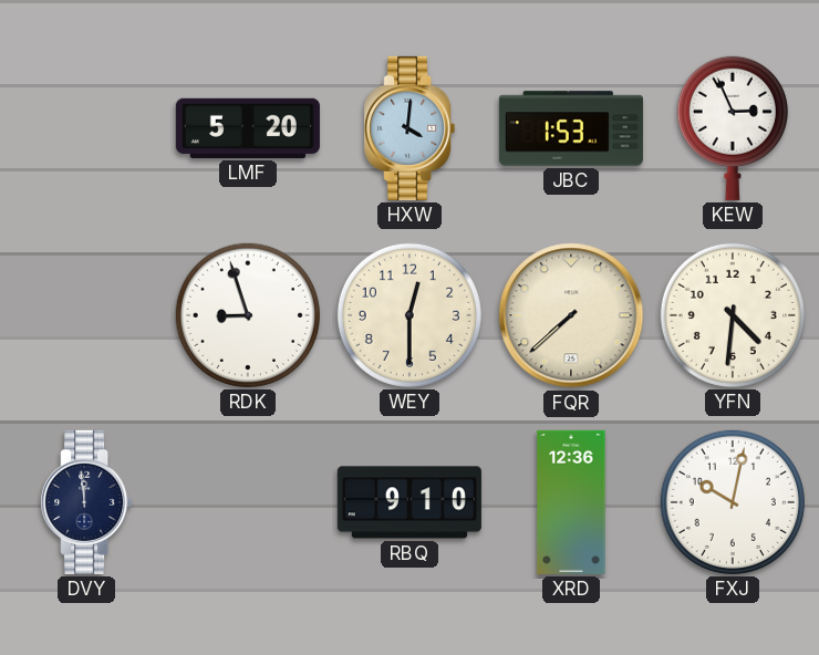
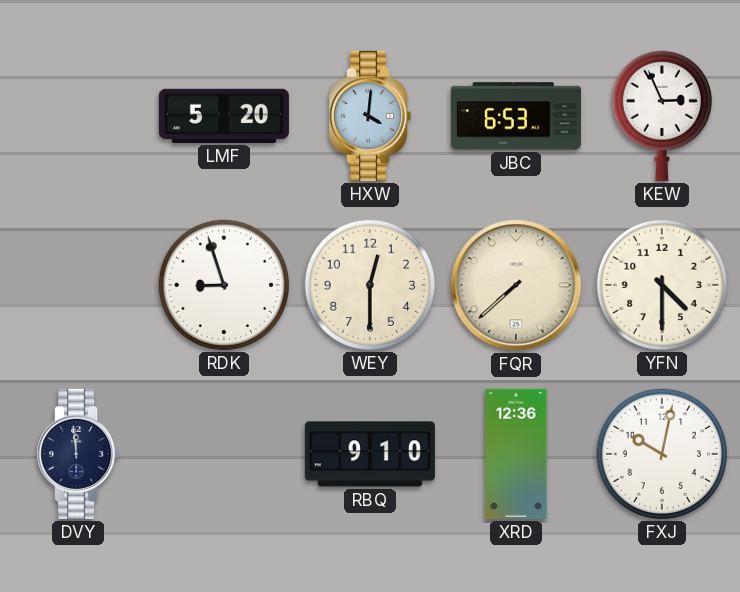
JBC: 1:53 -> 6:53
YFN: 4:31 -> 4:30
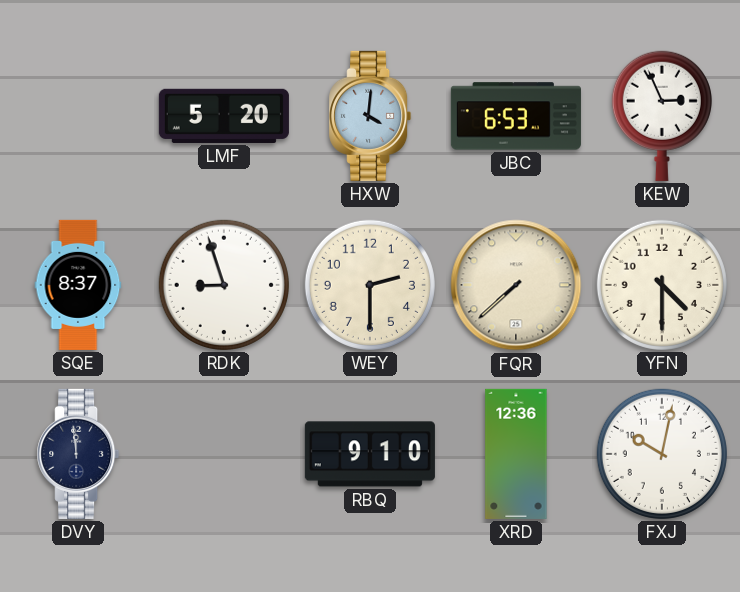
SQE: none -> 8:37
WEY: 12:30 -> 2:30
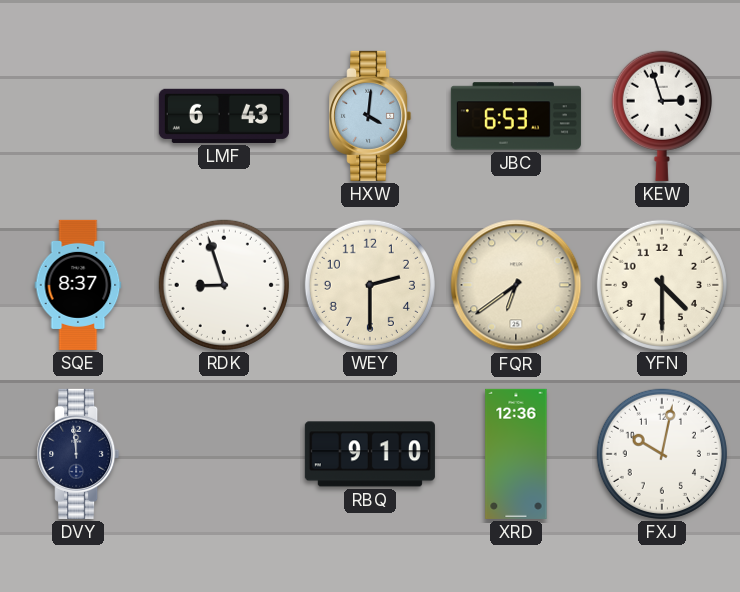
LMF: 5:20 -> 6:43
KEW: 2:56 -> 2:57
FQR: 7:38 -> 6:39
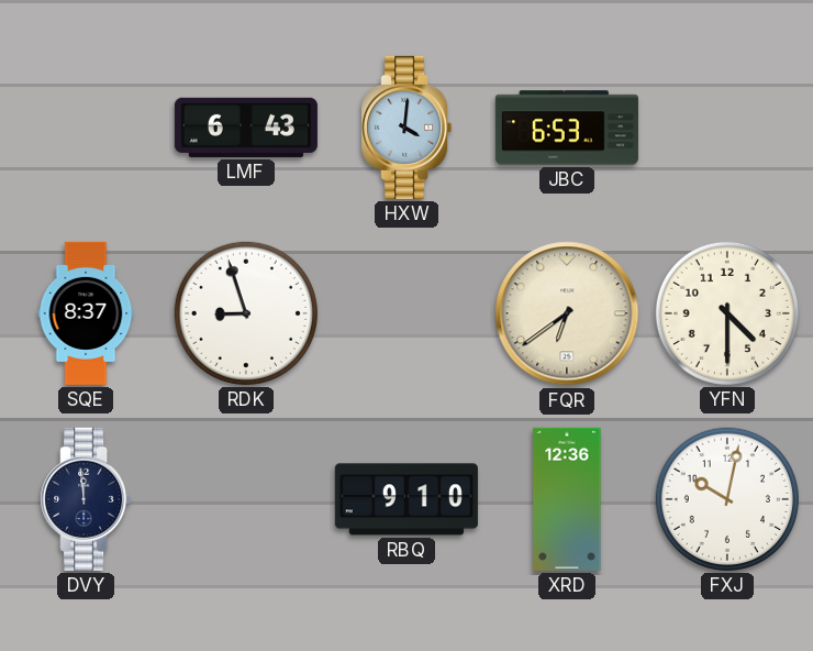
KEW: 2:57 -> none
WEY: 2:30 -> none
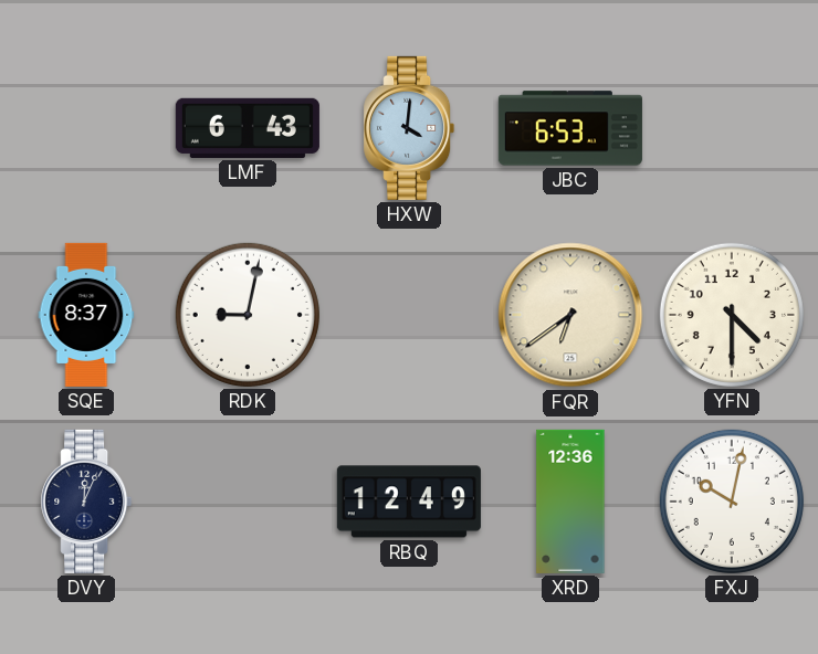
RDK: 8:57 -> 9:02
DVY: 11:59 -> 12:04
RBQ: 9:10 -> 12:49
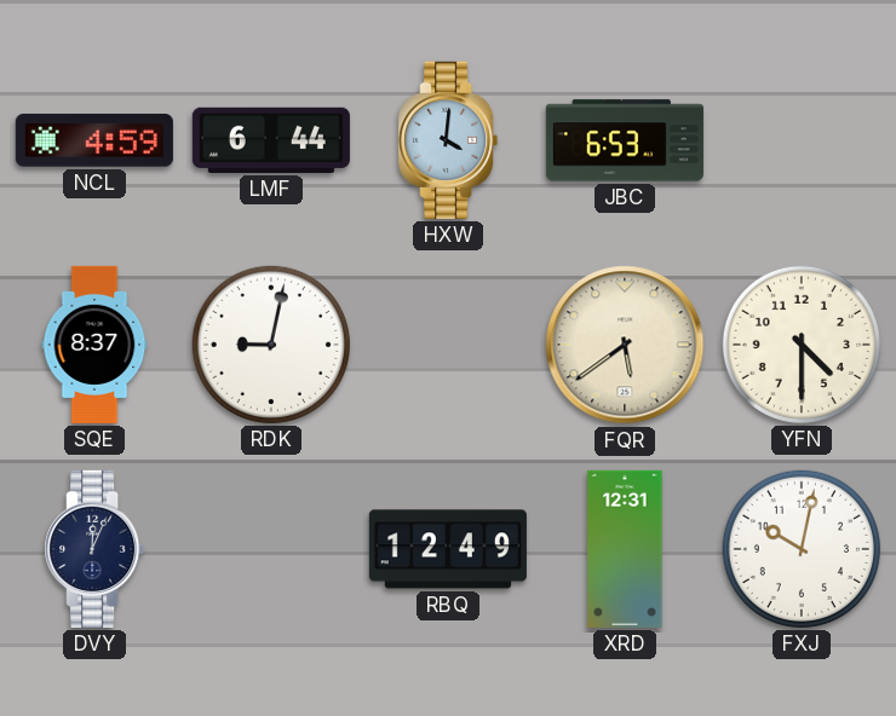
NCL: none -> 4:59
LMF: 6:43 -> 6:44
FQR: 6:39 -> 5:39
XRD: 12:36 -> 12:31
